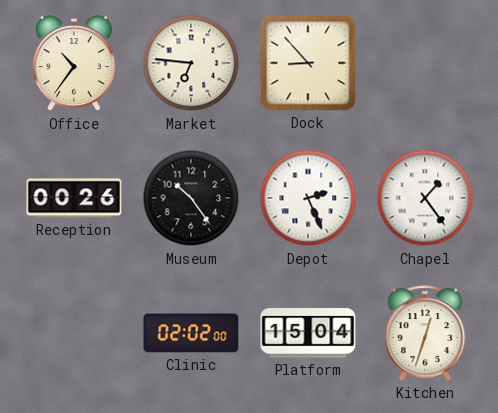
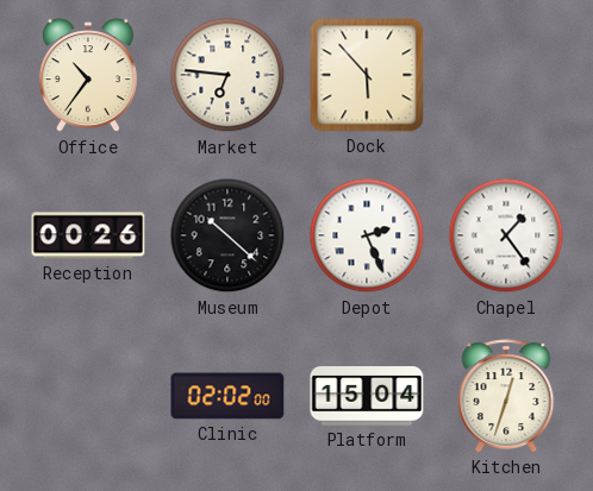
Dock: 8:53 -> 5:53
Museum: 10:24 -> 10:22
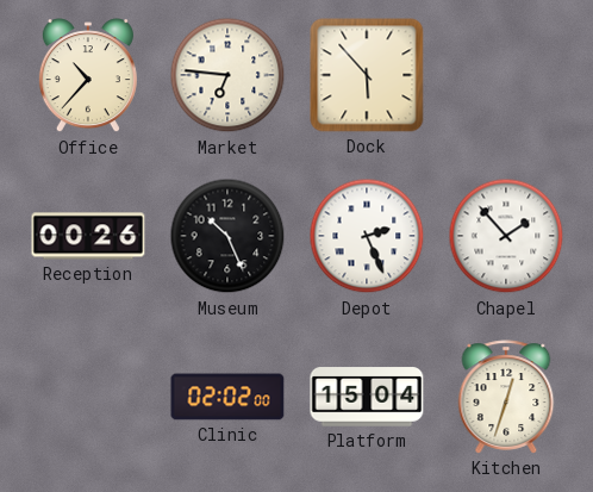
Office: 10:36 -> 10:37
Museum: 10:22 -> 10:26
Chapel: 1:24 -> 1:53
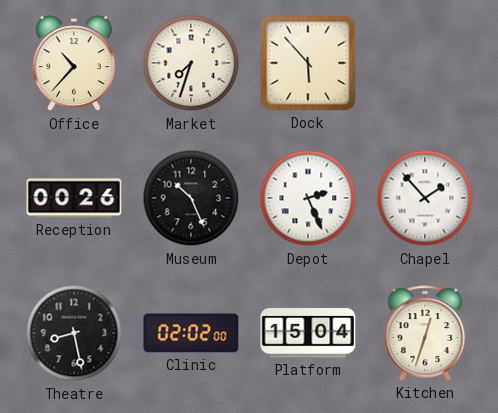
Market: 6:46 -> 7:33
Theatre: none -> 8:28
